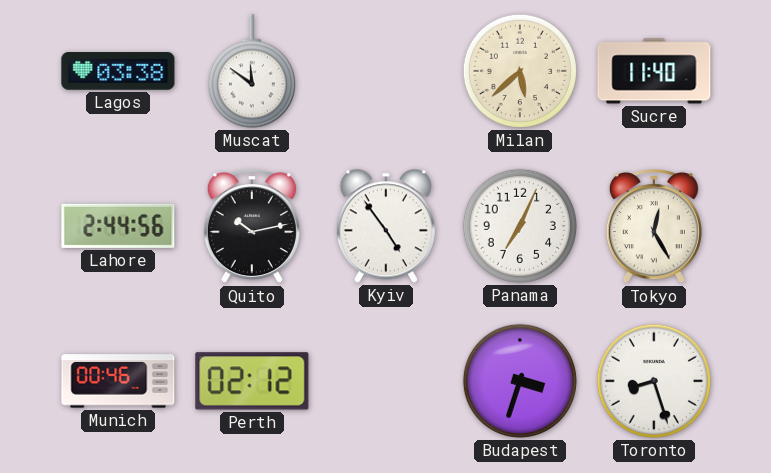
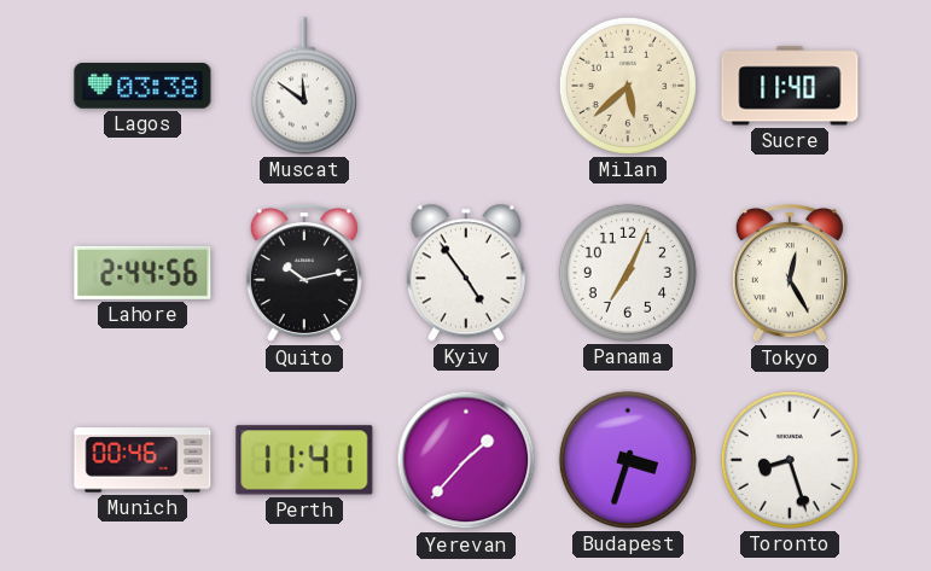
Perth: 02:12 -> 11:41
Yerevan: none -> 1:37
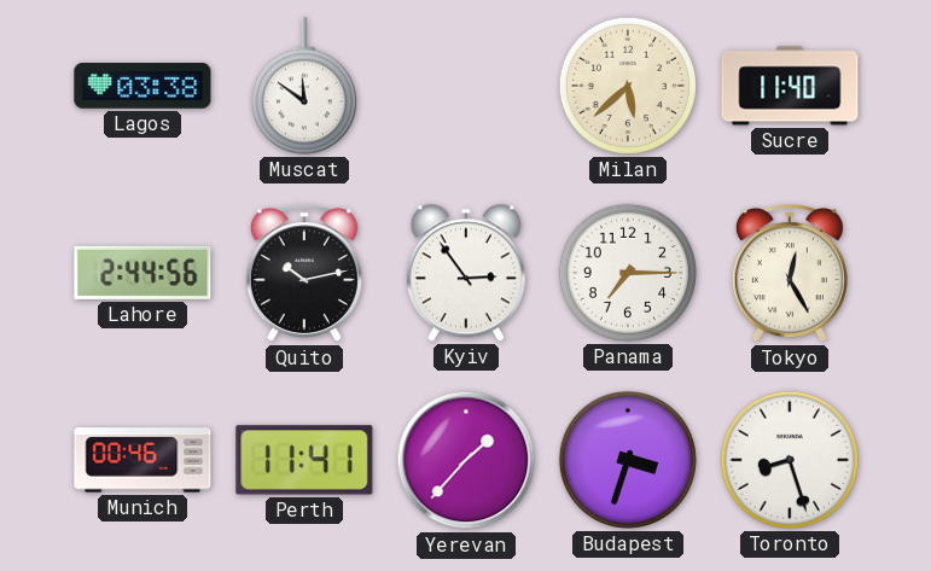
Kyiv: 4:54 -> 2:54
Panama: 7:04 -> 7:15
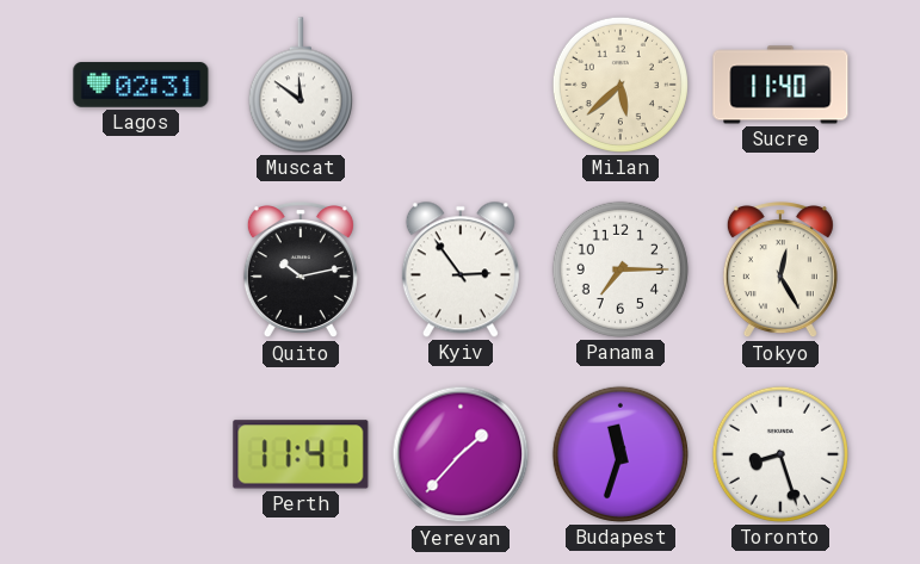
Lagos: 03:38 -> 02:31
Lahore: 2:44 -> none
Munich: 00:46 -> none
Budapest: 3:33 -> 11:33
